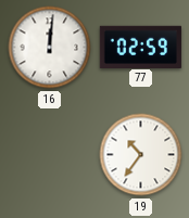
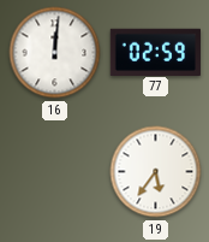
19: 10:36 -> 5:36
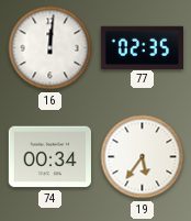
77: 02:59 -> 02:35
74: none -> 00:34
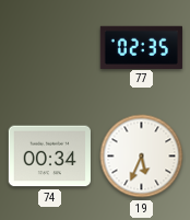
16: 12:01 -> none
19: 5:36 -> 5:34
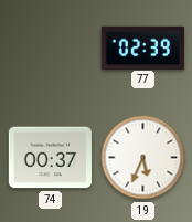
77: 02:35 -> 02:39
74: 00:34 -> 00:37
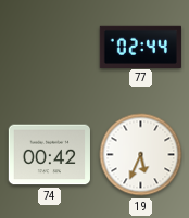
77: 02:39 -> 02:44
74: 00:37 -> 00:42
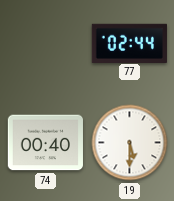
74: 00:42 -> 00:40
19: 5:34 -> 5:30
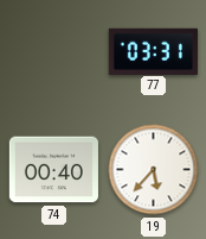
77: 02:44 -> 03:31
19: 5:30 -> 5:37
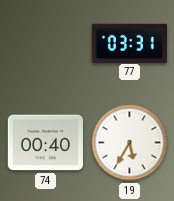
19: 5:37 -> 5:35
